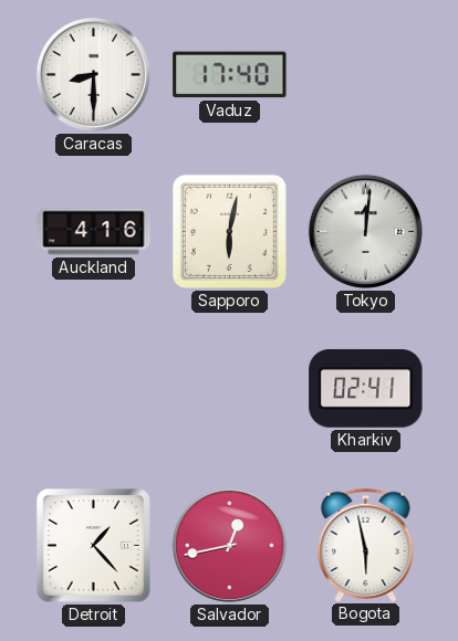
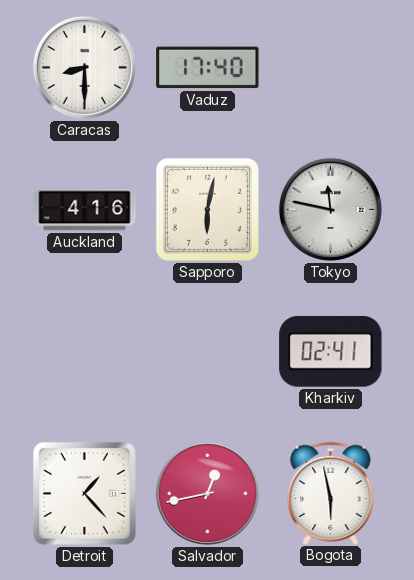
Tokyo: 12:01 -> 11:47
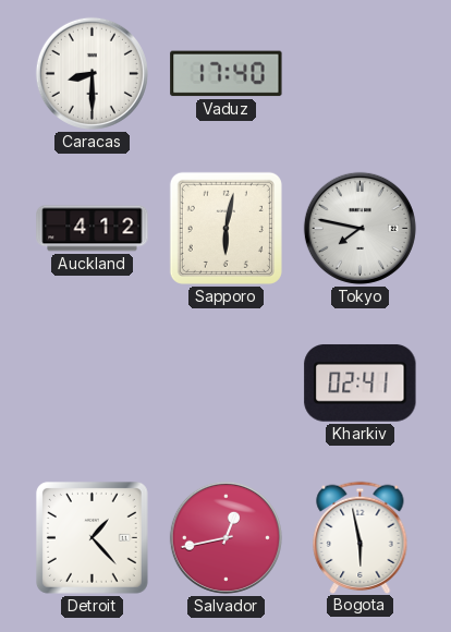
Auckland: 4:16 -> 4:12
Tokyo: 11:47 -> 7:47
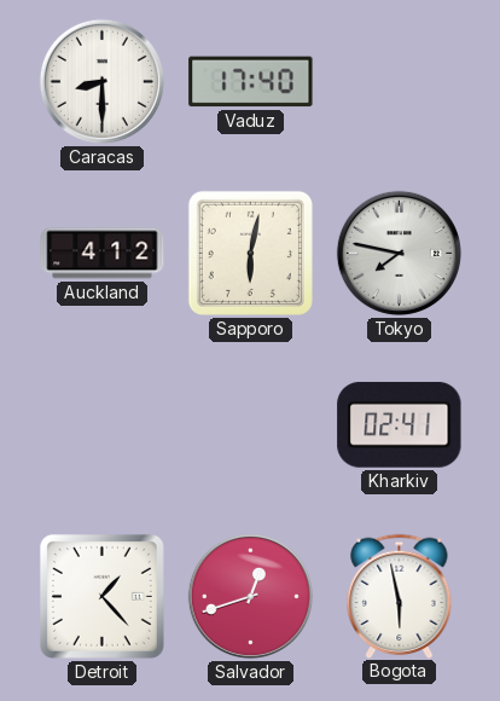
Salvador: 12:43 -> 12:42
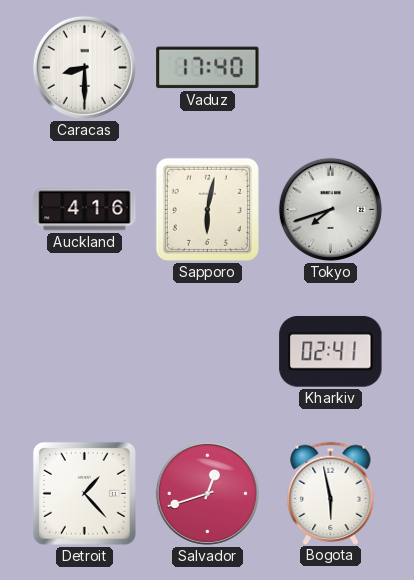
Auckland: 4:12 -> 4:16
Tokyo: 7:47 -> 7:42
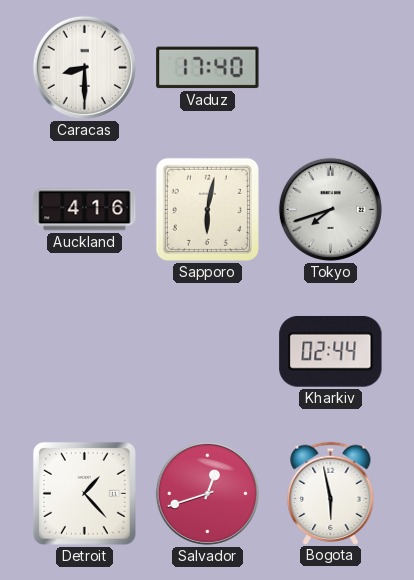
Kharkiv: 02:41 -> 02:44
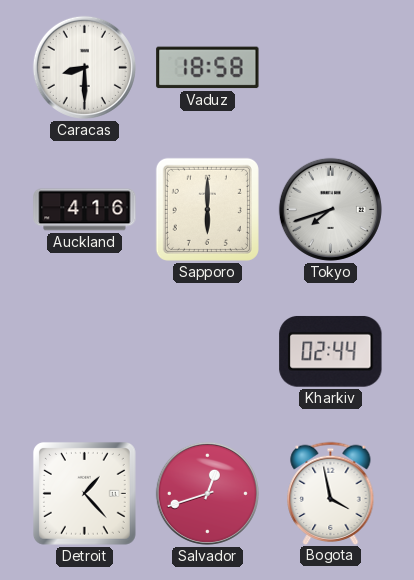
Vaduz: 17:40 -> 18:58
Sapporo: 6:02 -> 6:00
Bogota: 5:58 -> 3:58
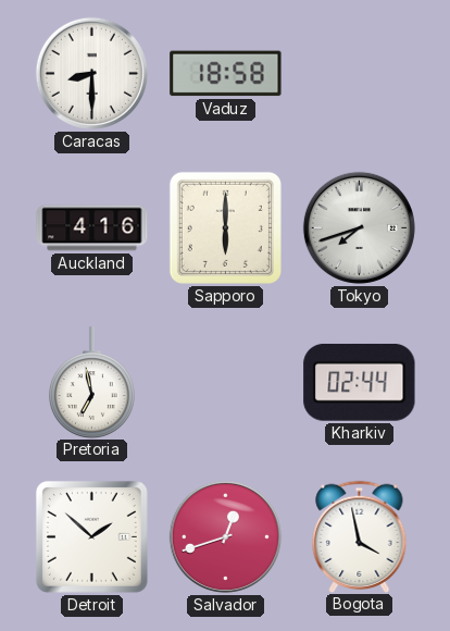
Pretoria: none -> 6:58
Detroit: 1:23 -> 1:52
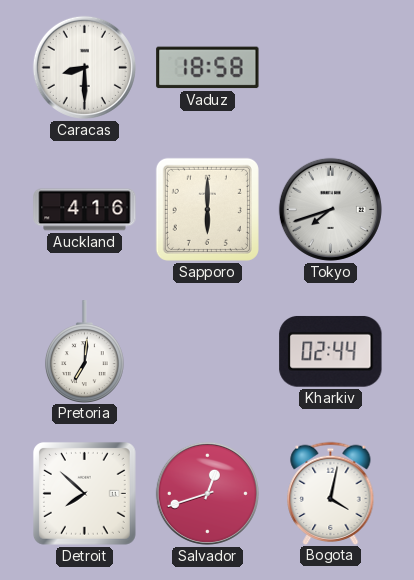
Pretoria: 6:58 -> 7:01
Detroit: 1:52 -> 7:52
Bogota: 3:58 -> 4:02
